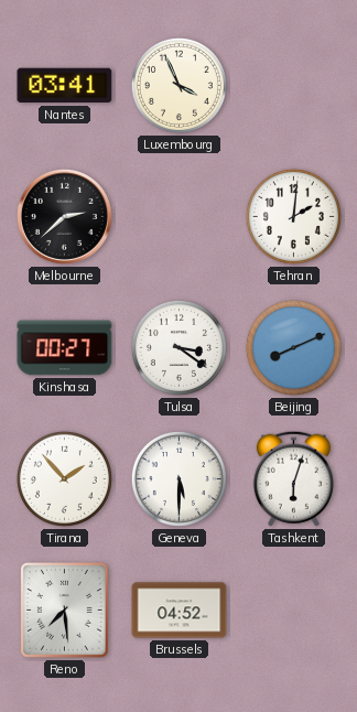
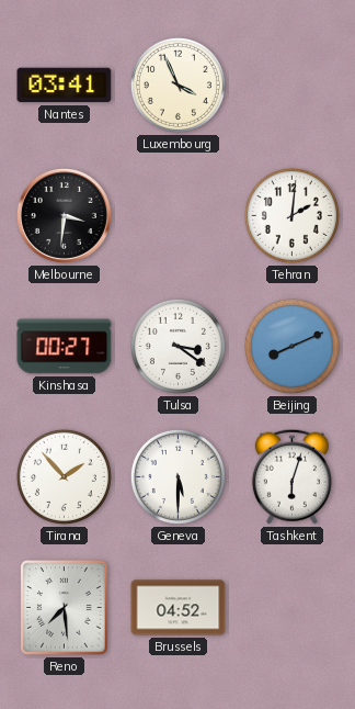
Melbourne: 2:38 -> 3:31
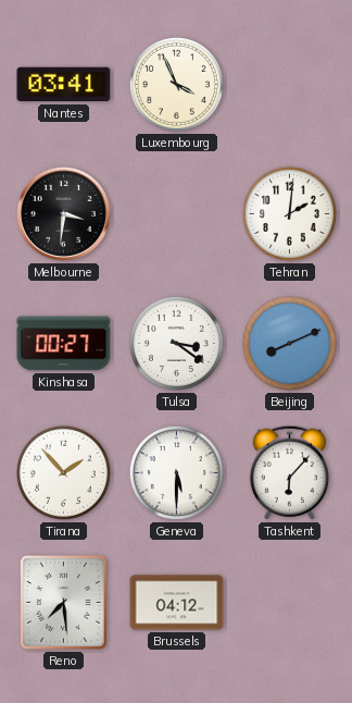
Tashkent: 6:03 -> 6:07
Brussels: 04:52 -> 04:12
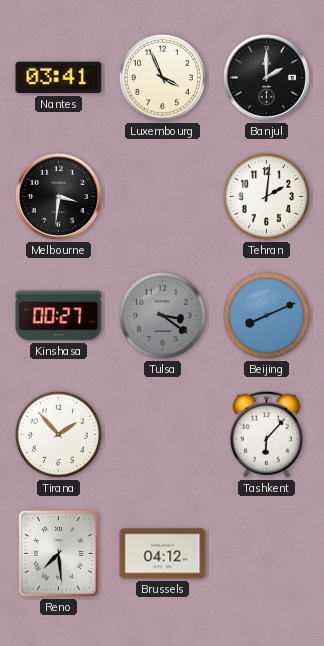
Banjul: none -> 2:00
Tulsa dial: white -> grey
Geneva: 5:30 -> none
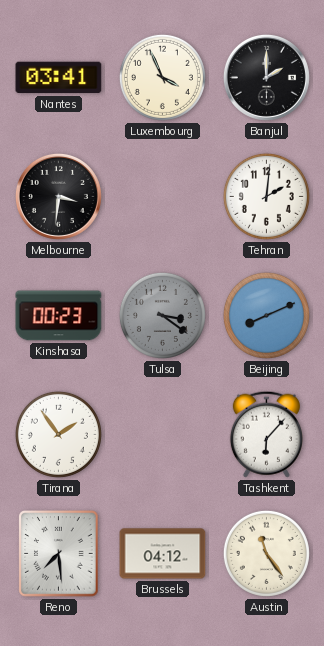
Kinshasa: 00:27 -> 00:23
Tirana: 1:53 -> 1:54
Austin: none -> 11:24
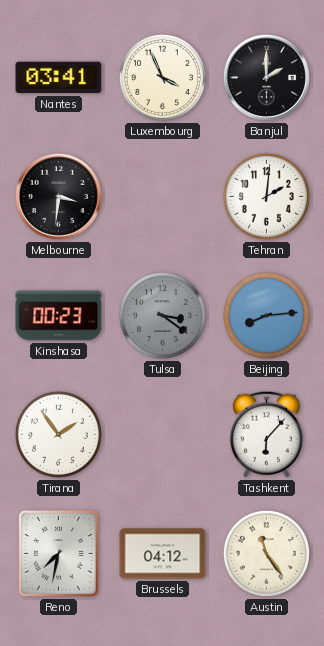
Beijing: 8:11 -> 8:14
Reno: 7:29 -> 7:32
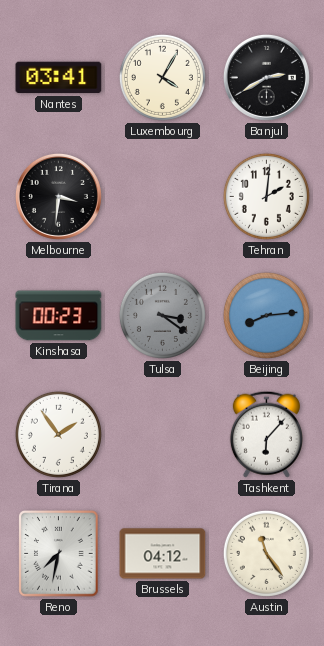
Luxembourg: 3:56 -> 4:05
Banjul: 2:00 -> 2:40
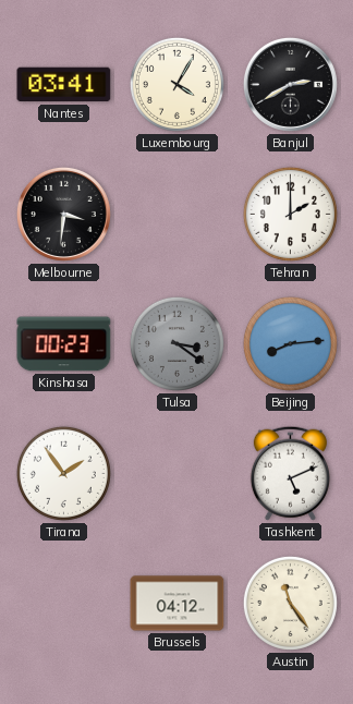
Tehran: 2:01 -> 2:00
Tashkent: 6:07 -> 5:11
Reno: 7:32 -> none
